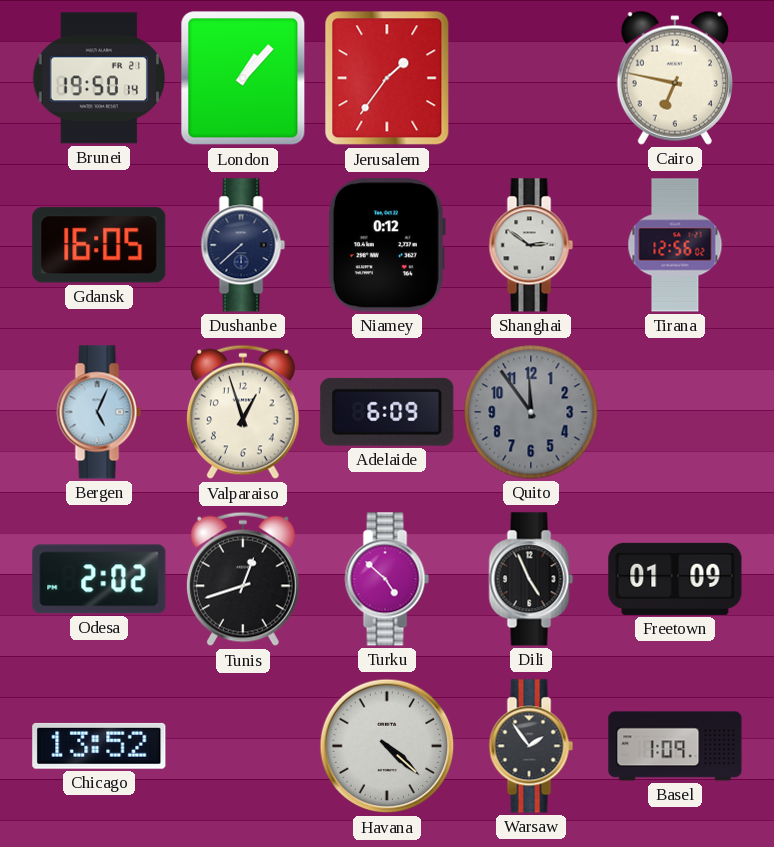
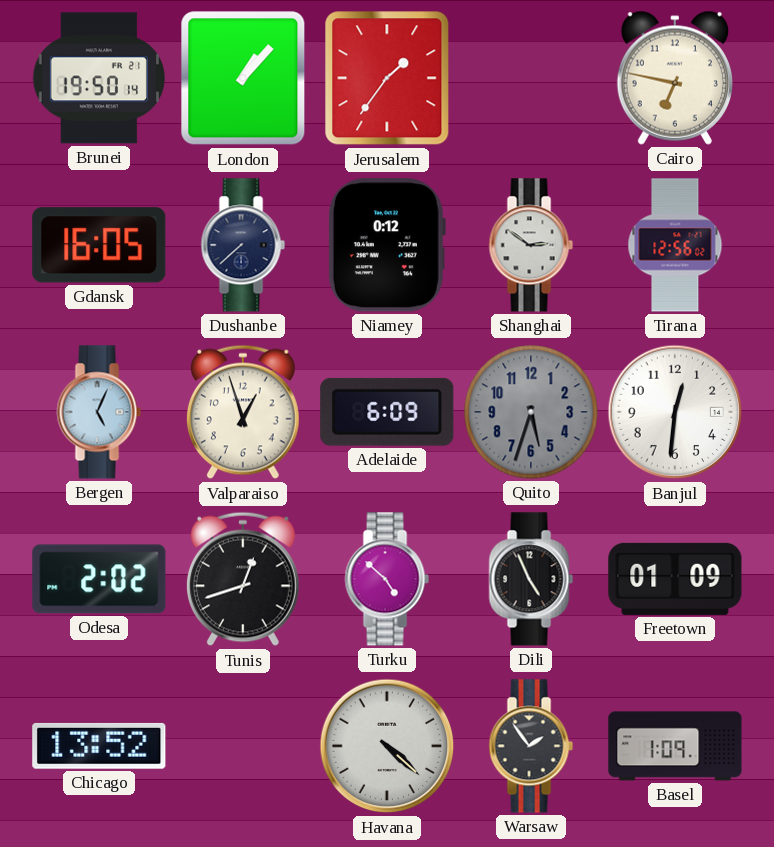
Quito: 11:54 -> 5:33
Banjul: none -> 12:31
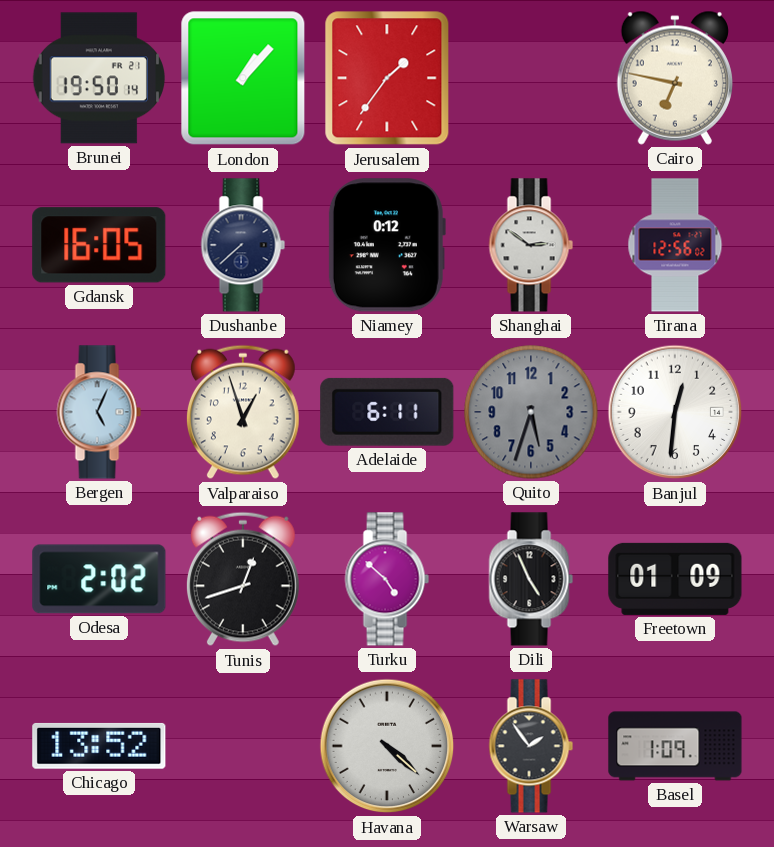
Adelaide: 6:09 -> 6:11
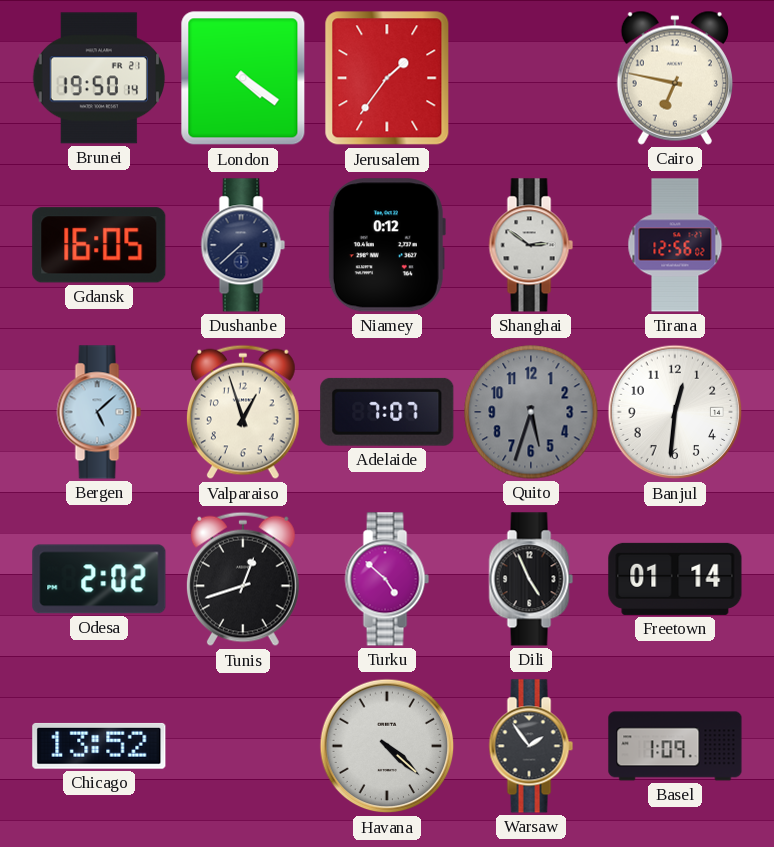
London: 1:07 -> 4:21
Bergen: 5:04 -> 5:08
Adelaide: 6:11 -> 7:07
Freetown: 01:09 -> 01:14
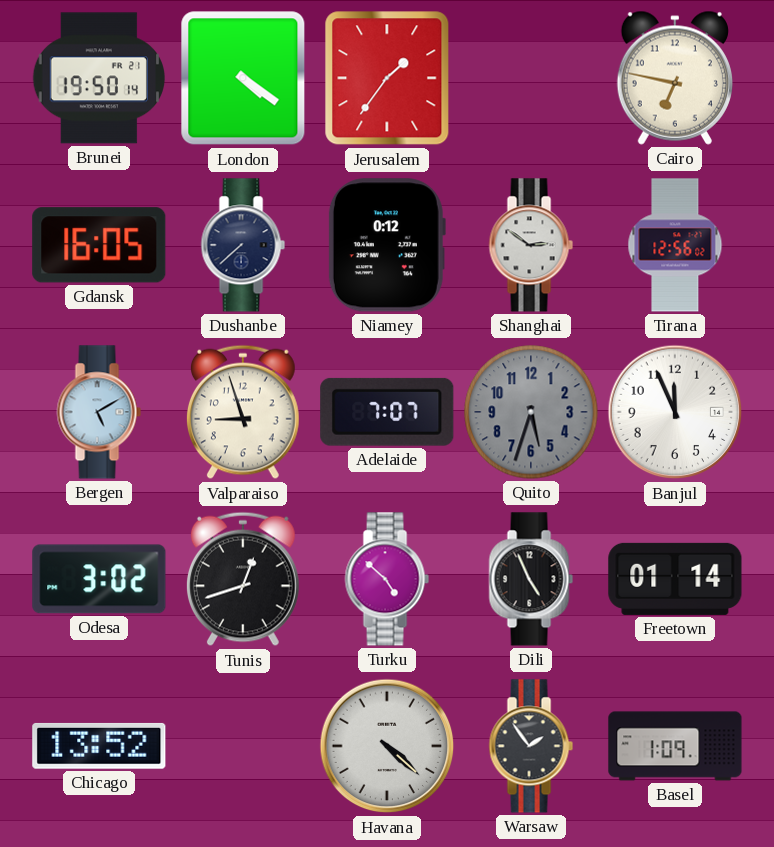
Bergen: 5:08 -> 5:10
Valparaiso: 12:57 -> 8:57
Banjul: 12:31 -> 11:56
Odesa: 2:02 -> 3:02
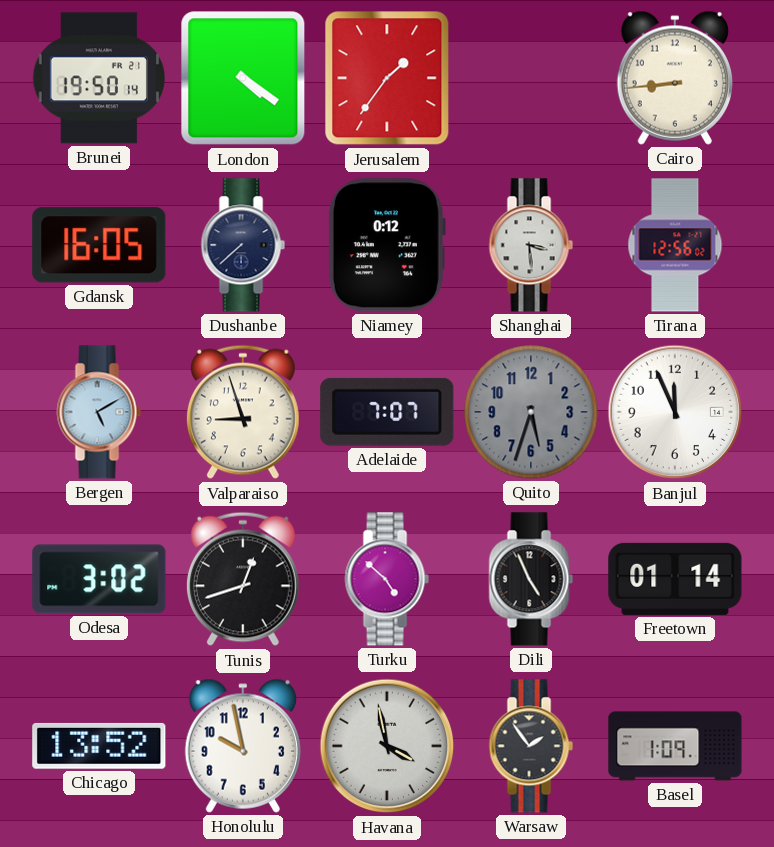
Cairo: 6:47 -> 8:44
Shanghai: 2:51 -> 3:29
Honolulu: none -> 9:58
Havana: 4:22 -> 3:58
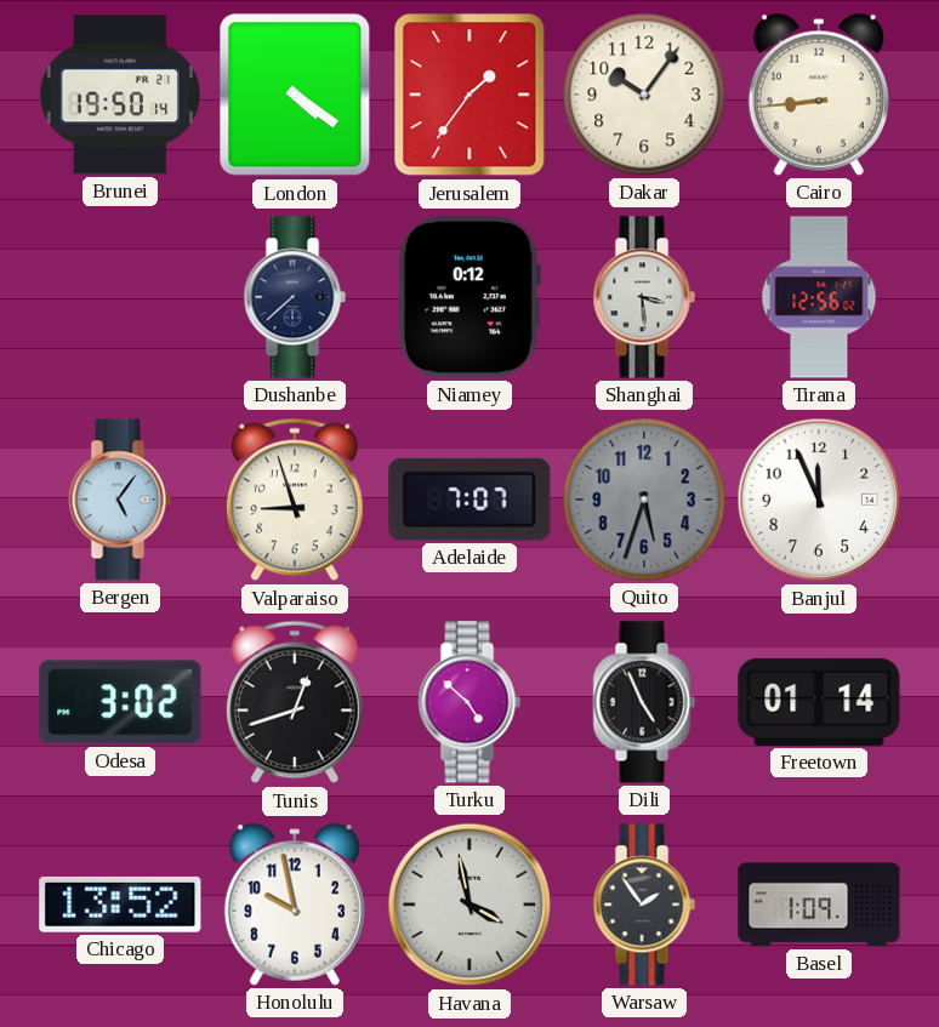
Dakar: none -> 10:06
Gdansk: 16:05 -> none
Bergen: 5:10 -> 5:06
